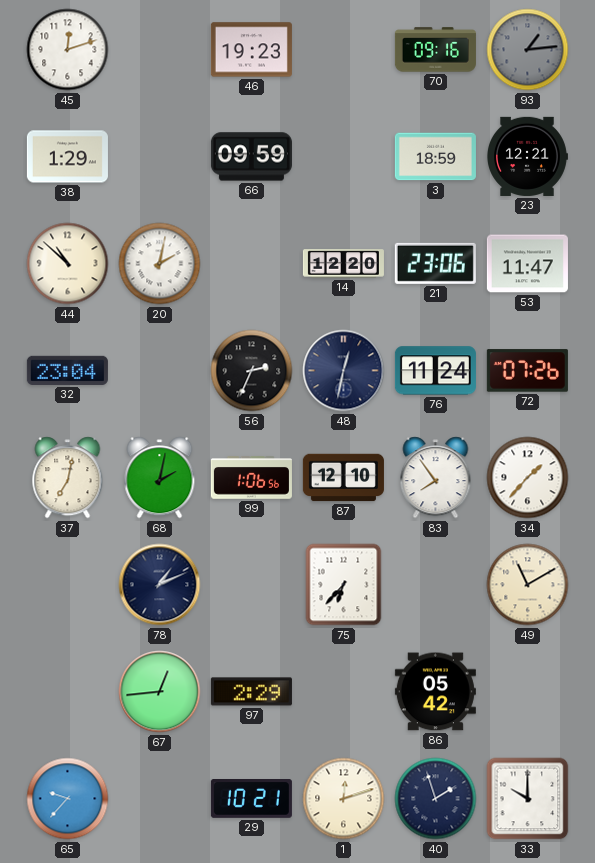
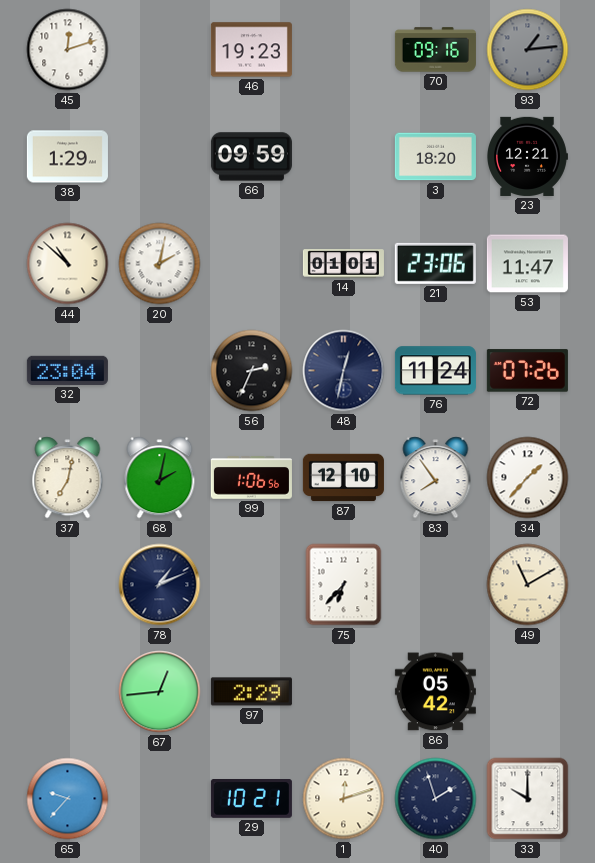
3: 18:59 -> 18:20
14: 12:20 -> 01:01
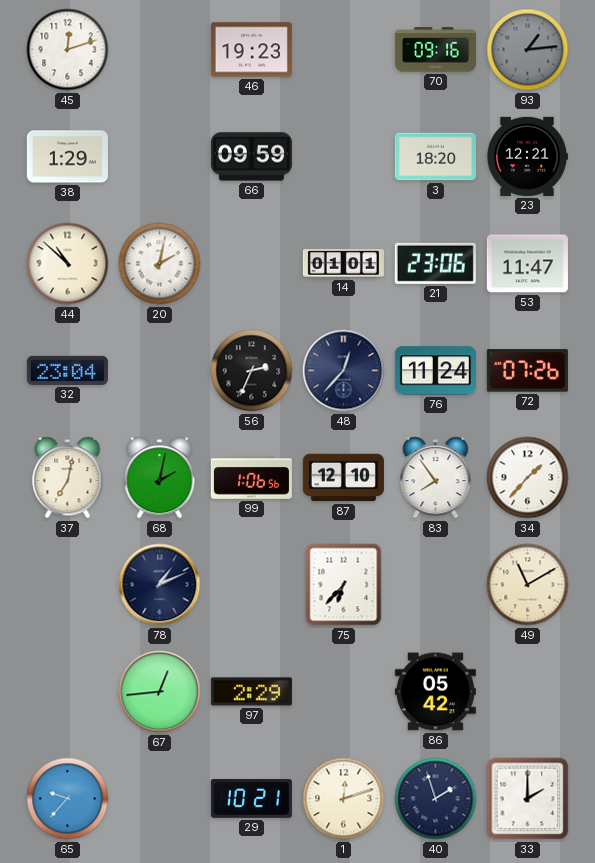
48: 12:32 -> 12:37
33: 10:00 -> 2:00
